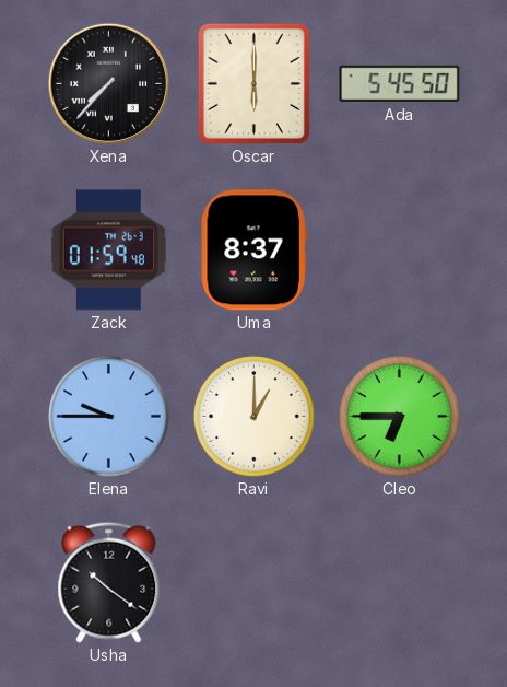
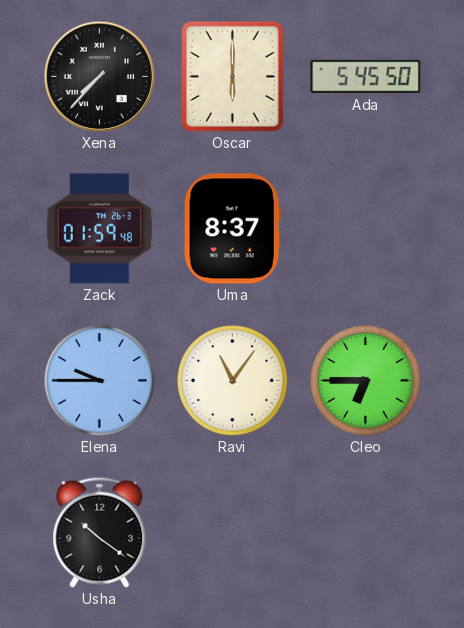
Ravi: 1:00 -> 11:06
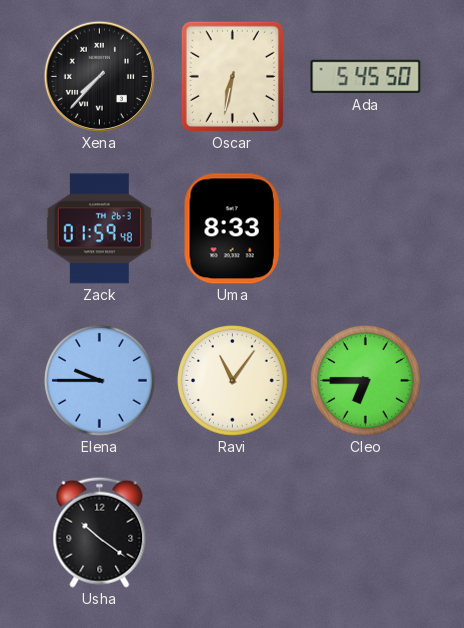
Oscar: 6:00 -> 6:32
Uma: 8:37 -> 8:33
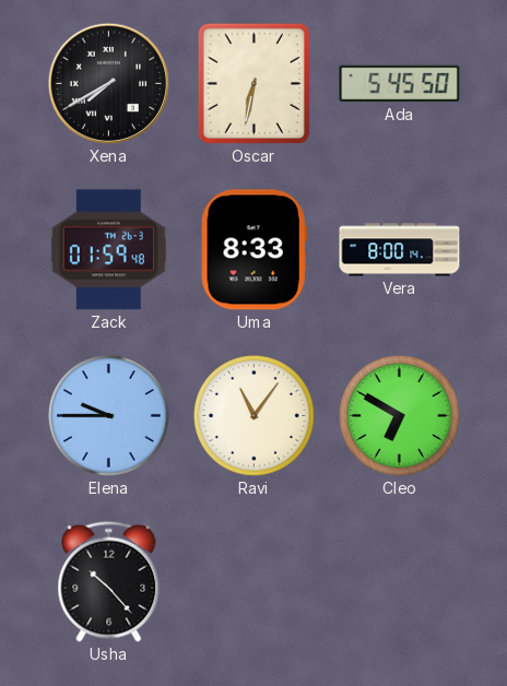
Xena: 7:37 -> 7:40
Vera: none -> 8:00
Cleo: 6:45 -> 6:50
Usha: 10:21 -> 10:23
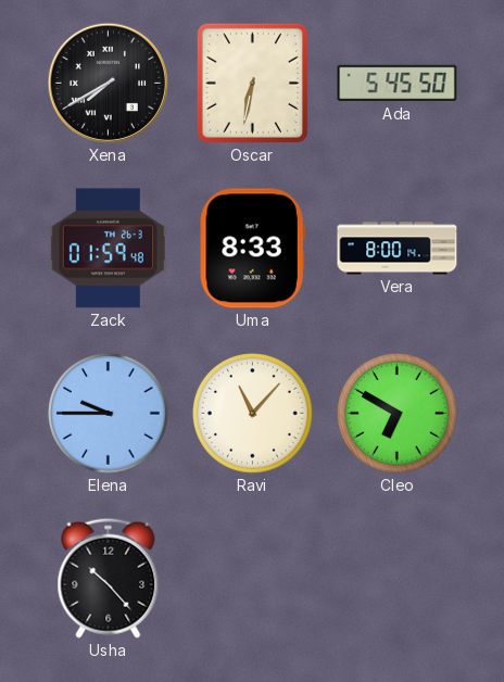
Ravi: 11:06 -> 11:07
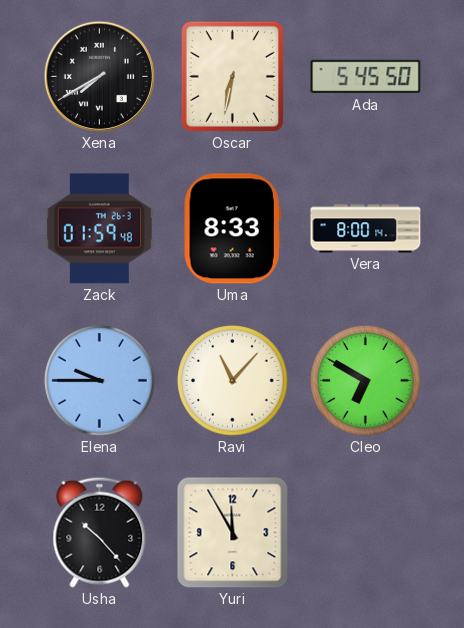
Yuri: none -> 11:55
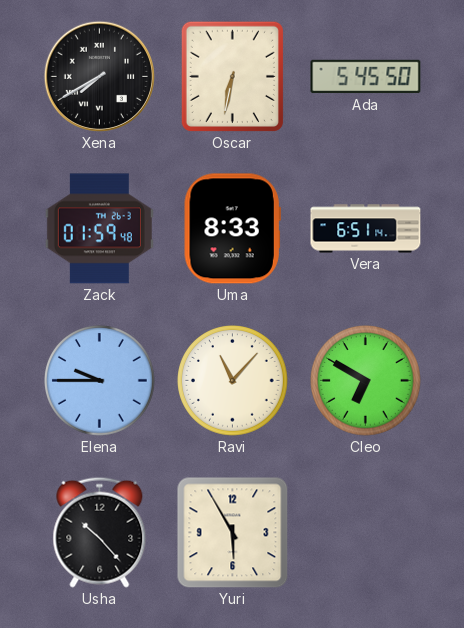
Vera: 8:00 -> 6:51
Yuri: 11:55 -> 5:55
